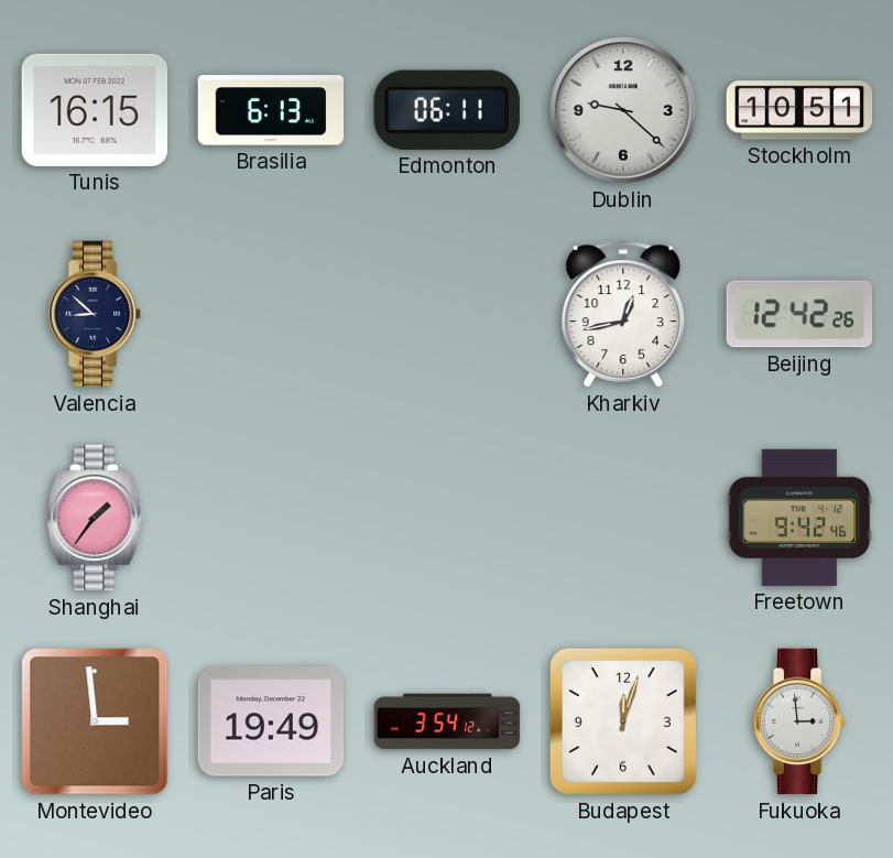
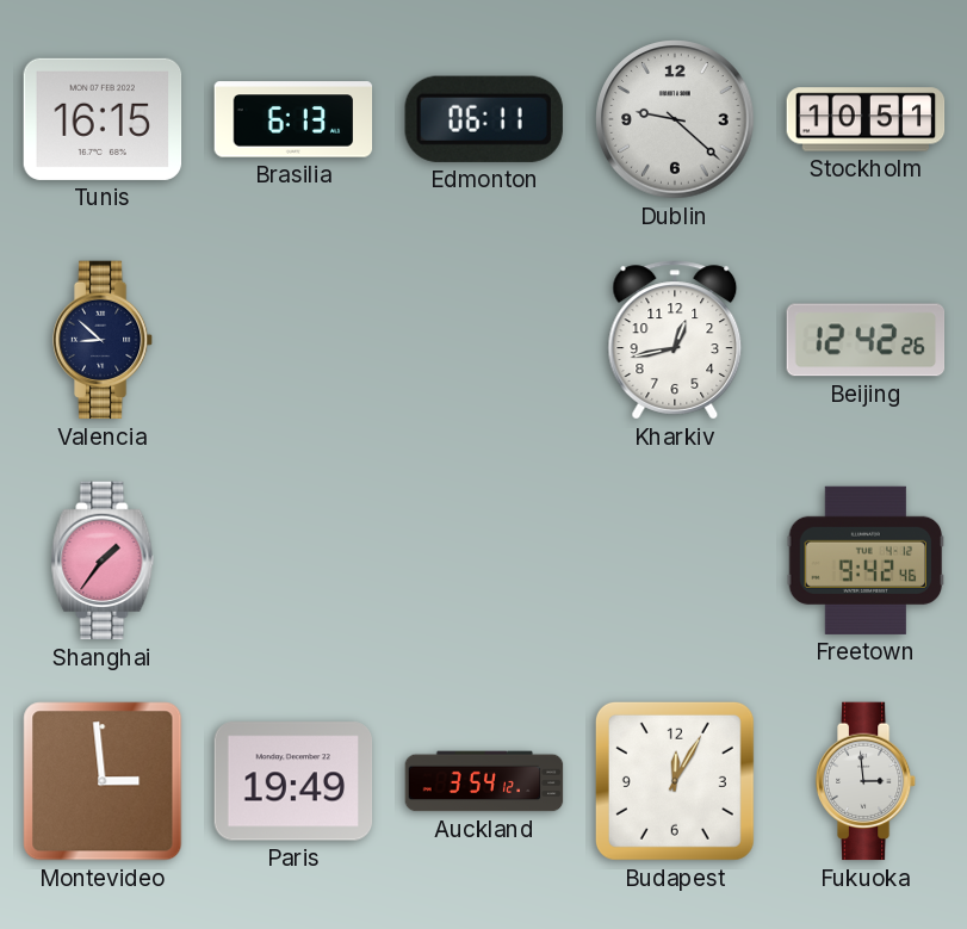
Budapest: 12:03 -> 12:05
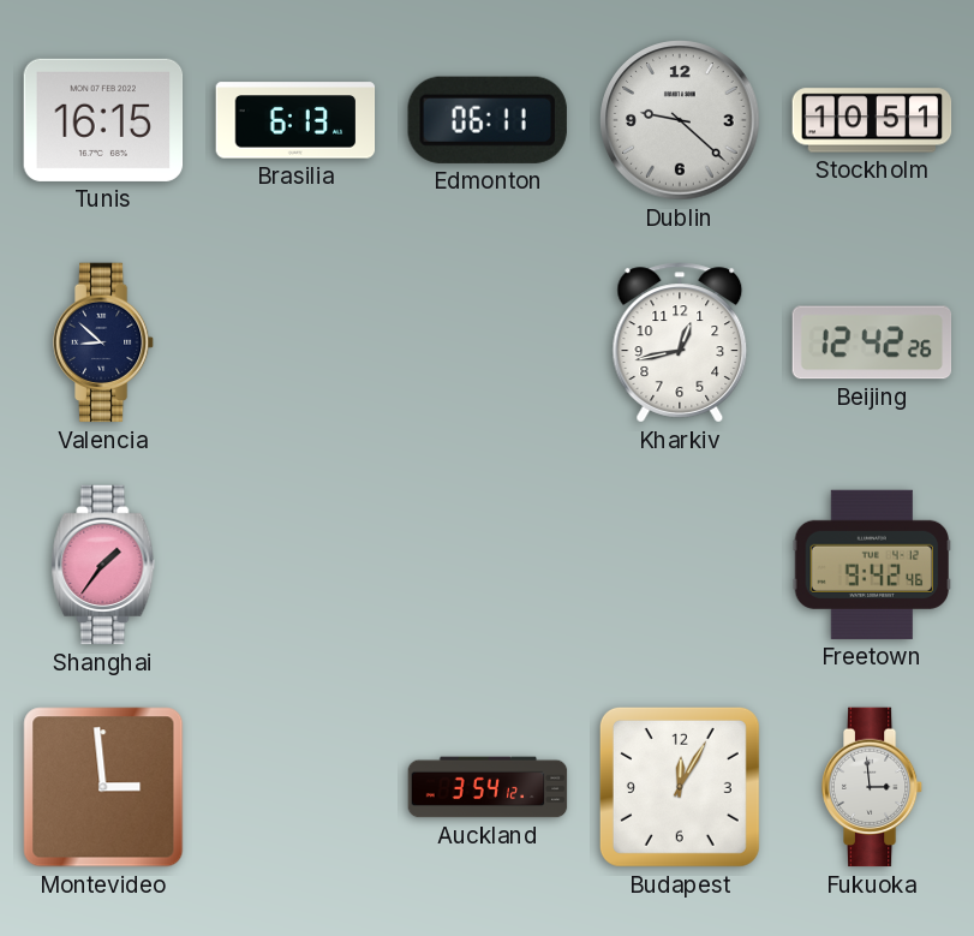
Paris: 19:49 -> none
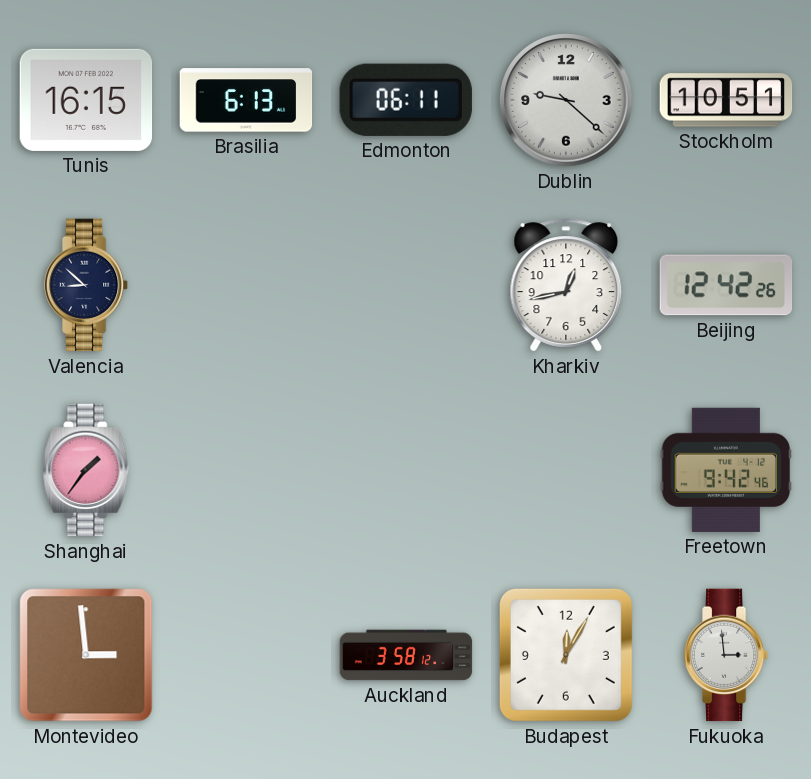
Auckland: 3:54 -> 3:58
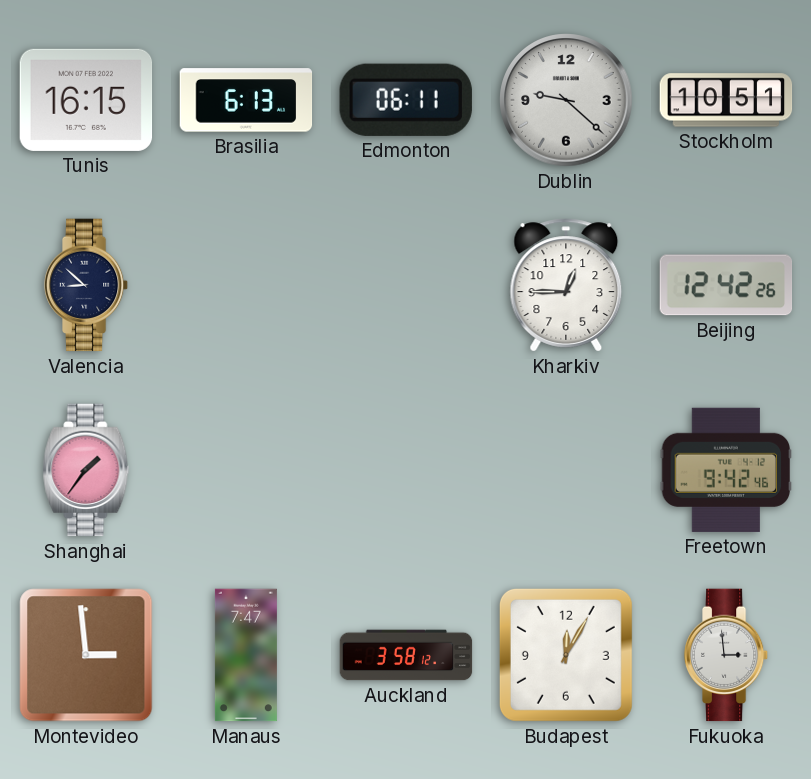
Kharkiv: 12:43 -> 12:45
Manaus: none -> 7:47
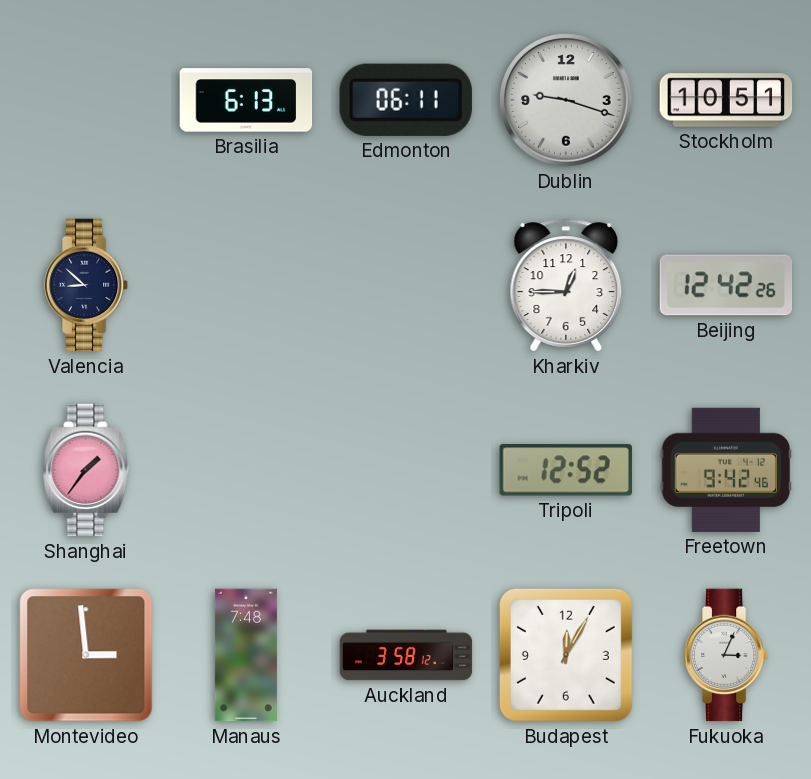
Tunis: 16:15 -> none
Dublin: 9:22 -> 9:18
Tripoli: none -> 12:52
Manaus: 7:47 -> 7:48
Fukuoka: 2:59 -> 3:04
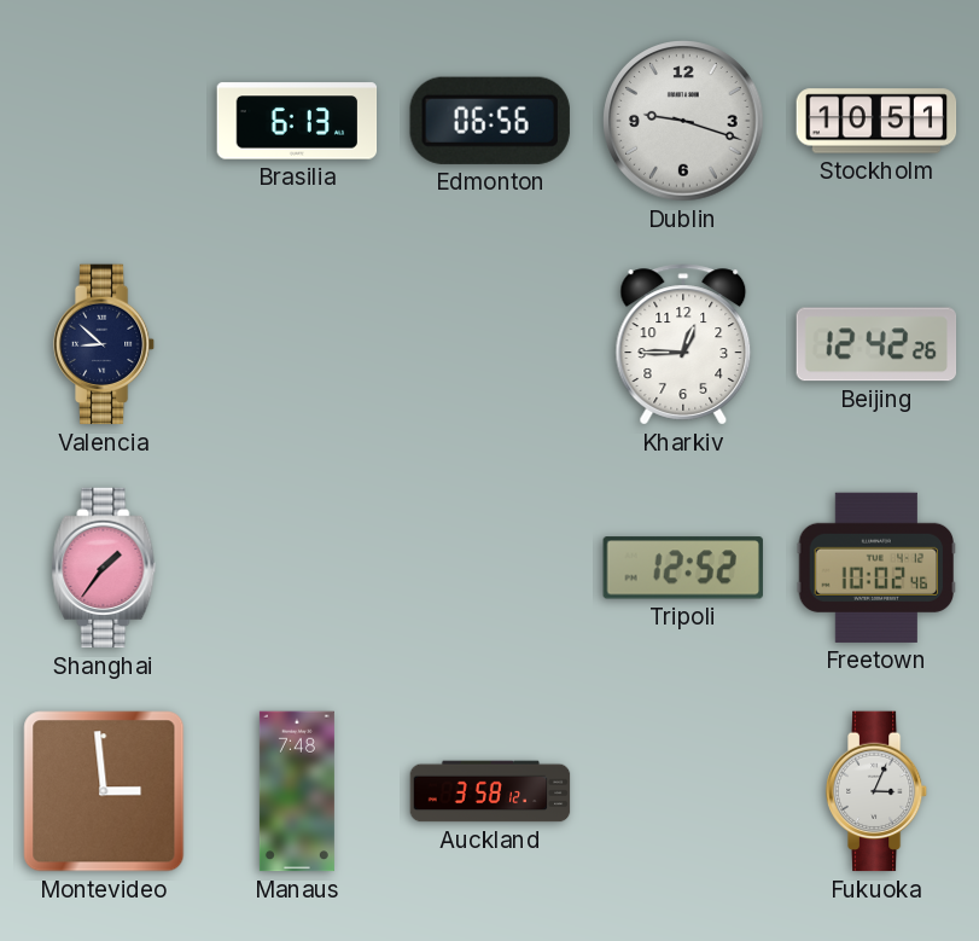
Edmonton: 06:11 -> 06:56
Freetown: 9:42 -> 10:02
Budapest: 12:05 -> none
